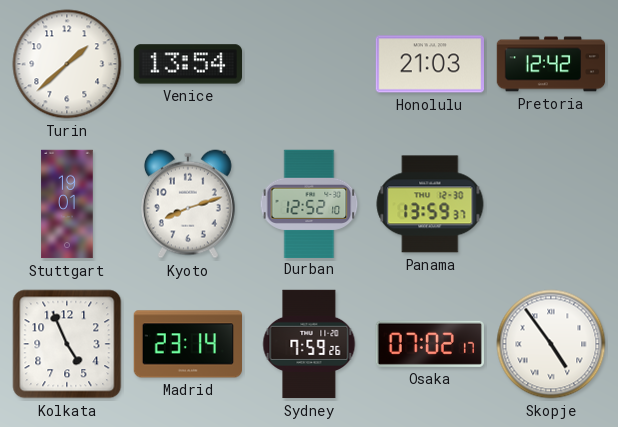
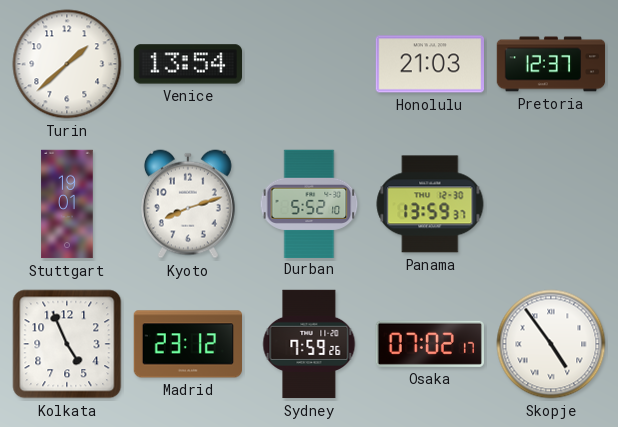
Pretoria: 12:42 -> 12:37
Durban: 12:52 -> 5:52
Madrid: 23:14 -> 23:12
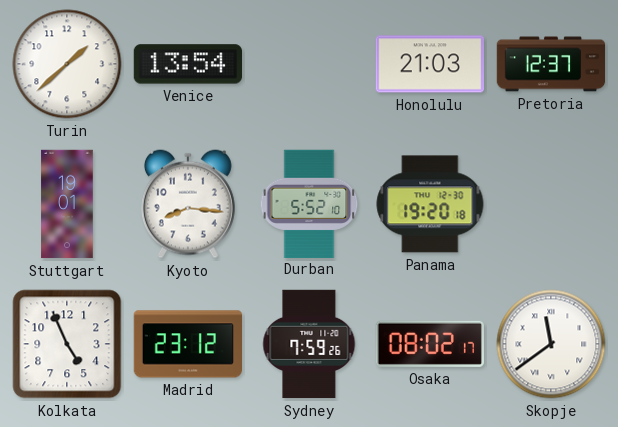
Kyoto: 8:12 -> 8:16
Panama: 13:59 -> 19:20
Osaka: 07:02 -> 08:02
Skopje: 4:54 -> 11:39
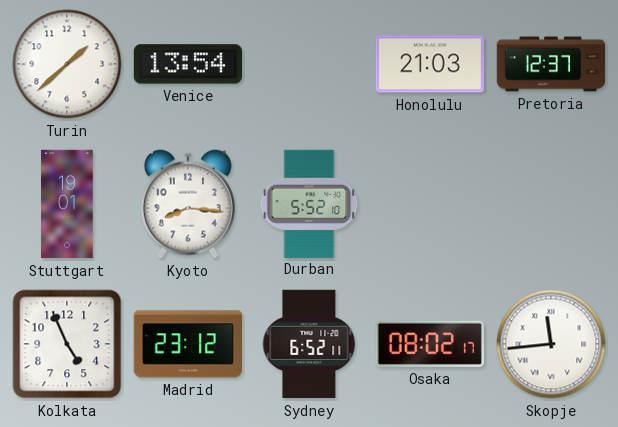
Panama: 19:20 -> none
Sydney: 7:59 -> 6:52
Skopje: 11:39 -> 11:44
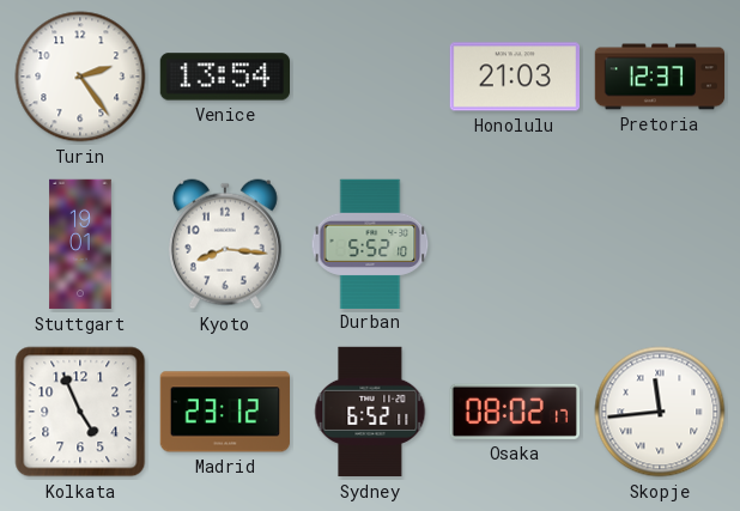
Turin: 1:38 -> 2:24
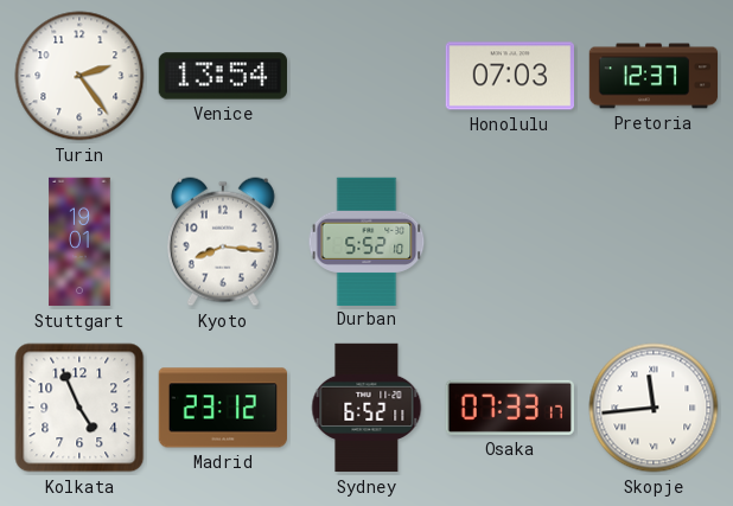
Honolulu: 21:03 -> 07:03
Osaka: 08:02 -> 07:33
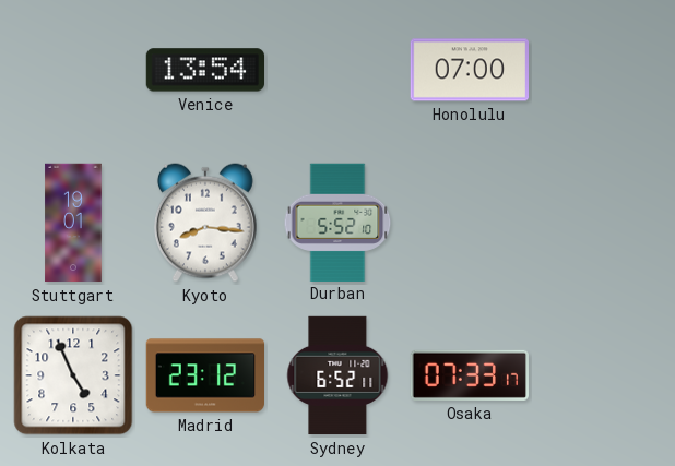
Turin: 2:24 -> none
Honolulu: 07:03 -> 07:00
Pretoria: 12:37 -> none
Skopje: 11:44 -> none
